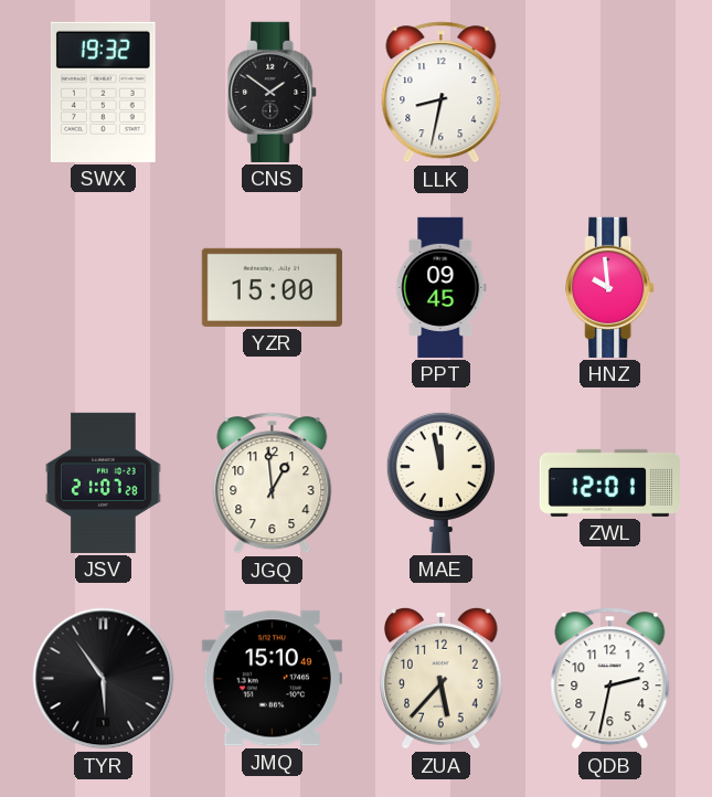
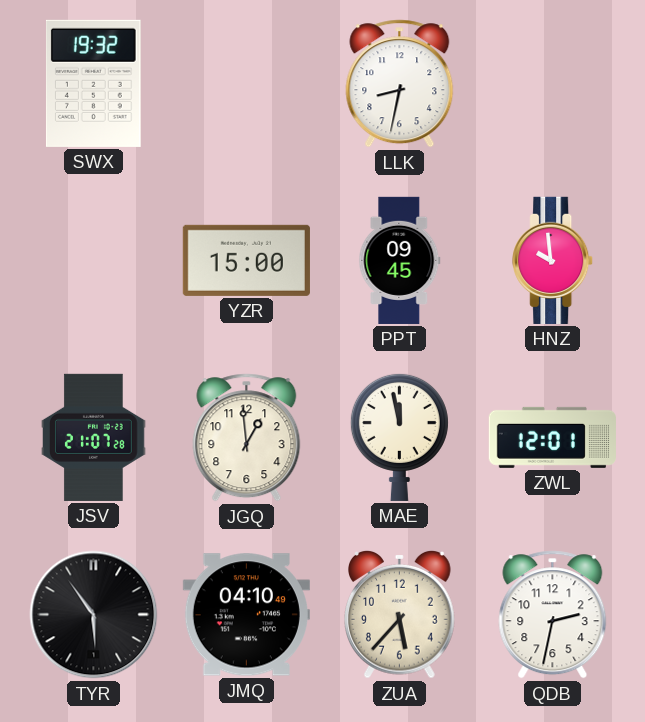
CNS: 1:51 -> none
JMQ: 15:10 -> 04:10
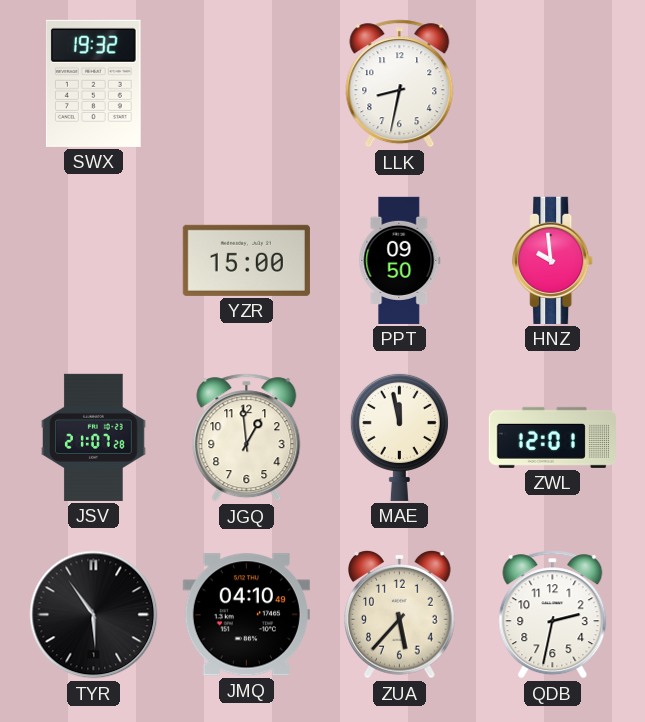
PPT: 09:45 -> 09:50
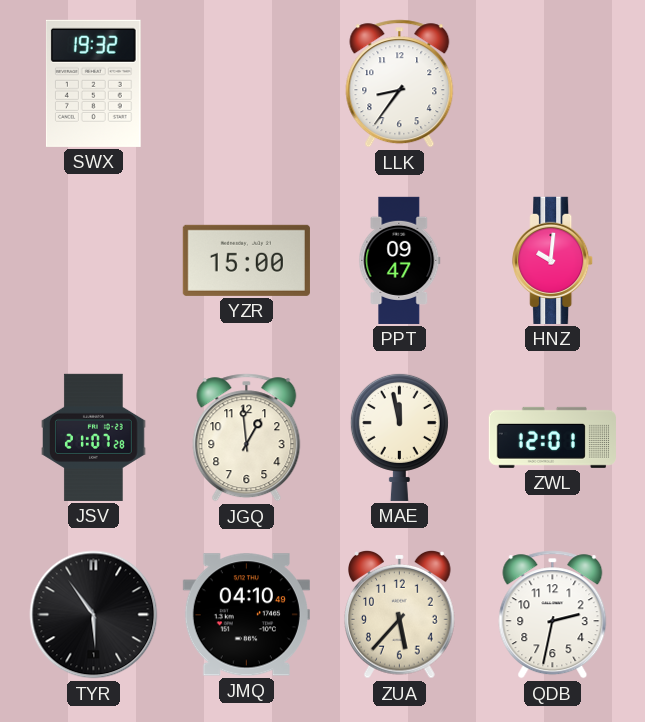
LLK: 8:32 -> 8:36
PPT: 09:50 -> 09:47
HNZ: 9:59 -> 10:01
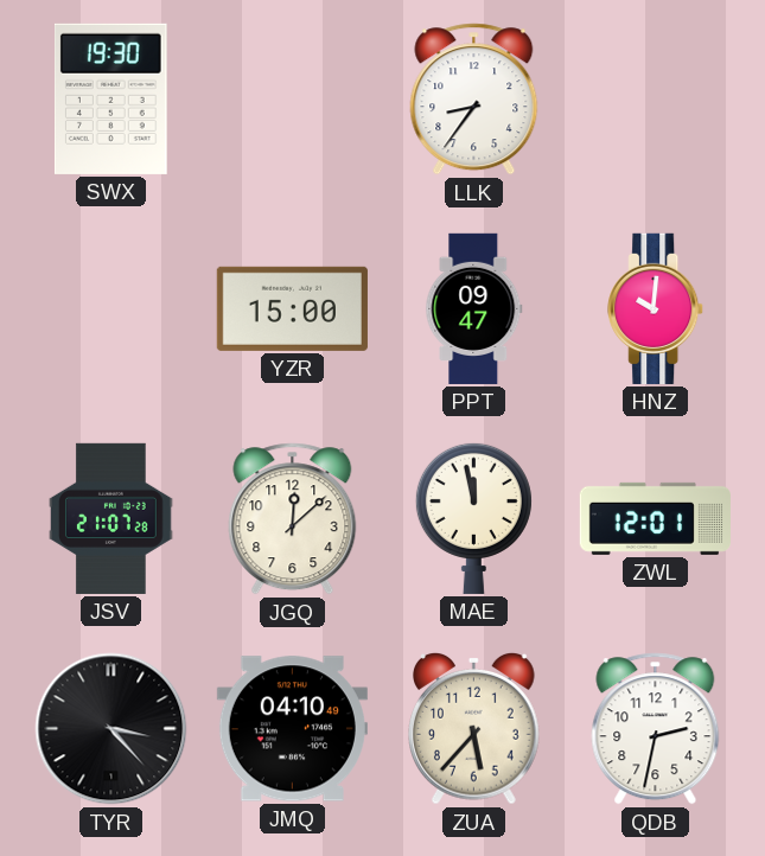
SWX: 19:32 -> 19:30
JGQ: 12:59 -> 12:08
TYR: 5:54 -> 3:23
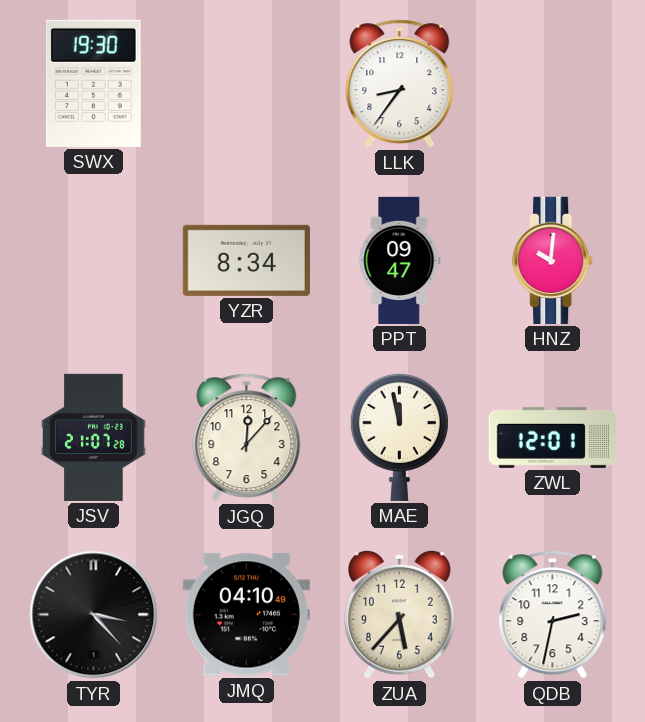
YZR: 15:00 -> 8:34
JGQ: 12:08 -> 12:07
